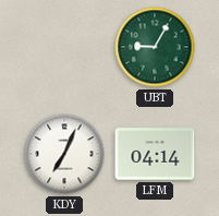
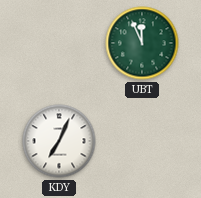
UBT: 9:05 -> 11:56
LFM: 04:14 -> none
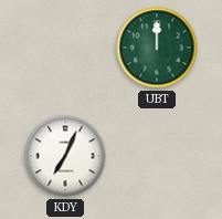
UBT: 11:56 -> 12:00
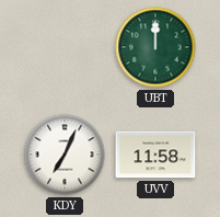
UVV: none -> 11:58
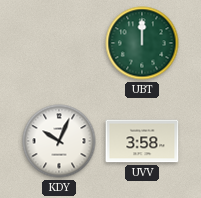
KDY: 7:04 -> 10:04
UVV: 11:58 -> 3:58
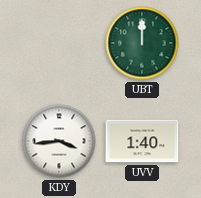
KDY: 10:04 -> 3:44
UVV: 3:58 -> 1:40
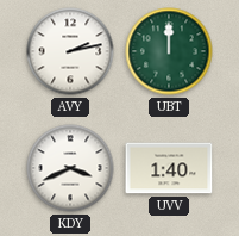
AVY: none -> 2:13
KDY: 3:44 -> 3:41
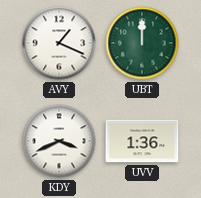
AVY: 2:13 -> 1:19
UVV: 1:40 -> 1:36
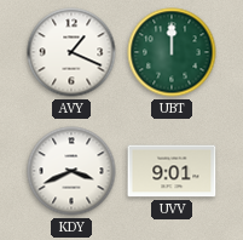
UVV: 1:36 -> 9:01
